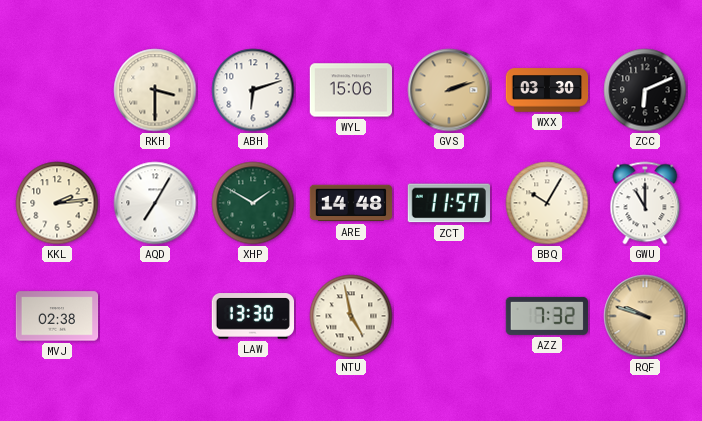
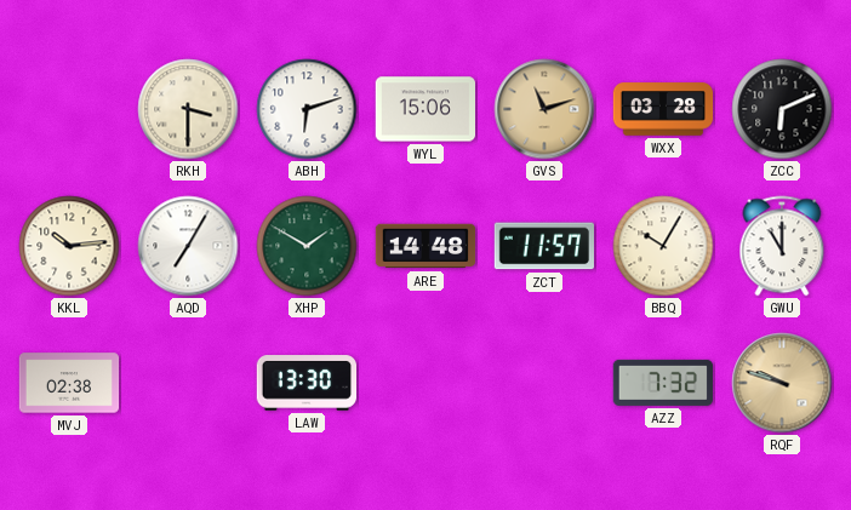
GVS: 2:12 -> 11:12
WXX: 03:30 -> 03:28
KKL: 2:14 -> 10:14
NTU: 4:58 -> none
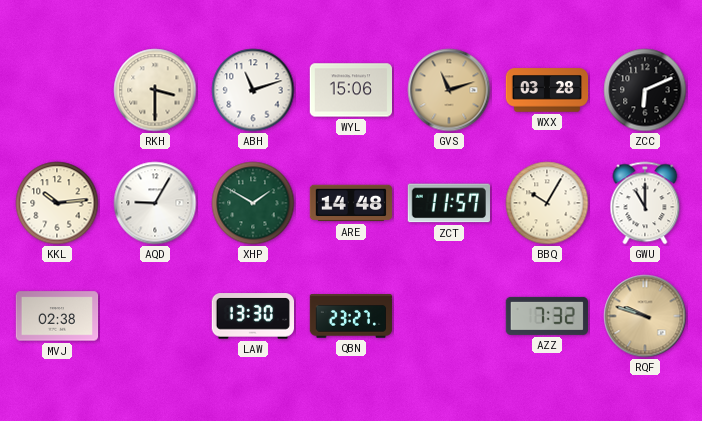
ABH: 6:12 -> 11:12
AQD: 7:05 -> 9:05
QBN: none -> 23:27
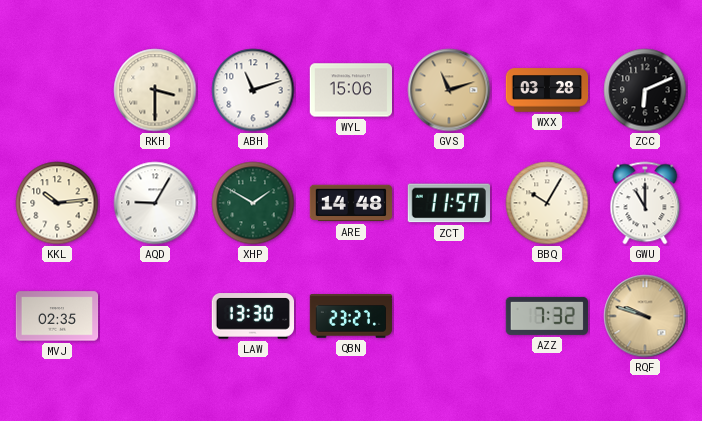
MVJ: 02:38 -> 02:35
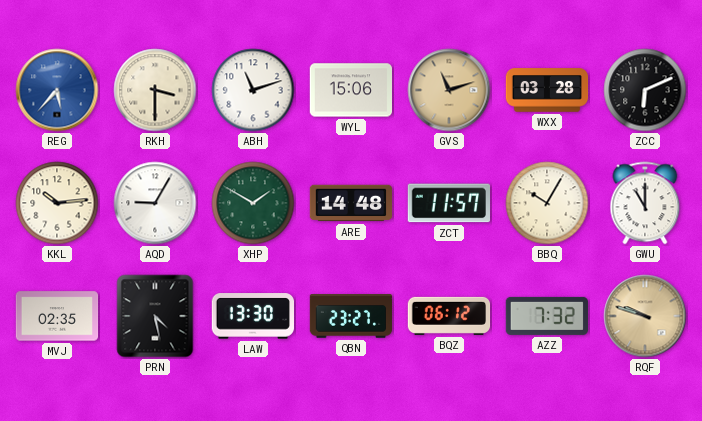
REG: none -> 5:37
PRN: none -> 4:28
BQZ: none -> 06:12
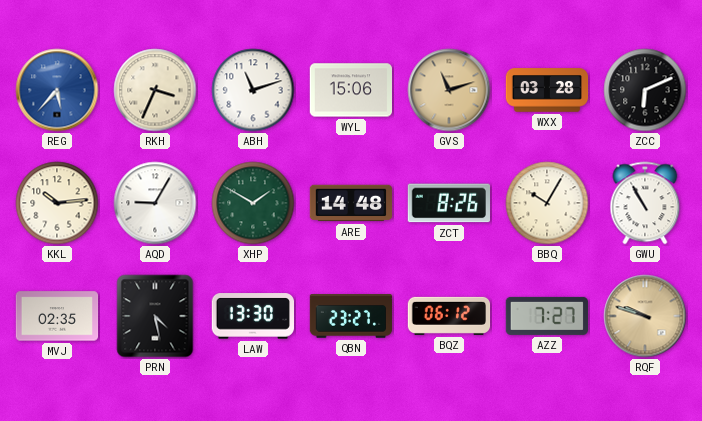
RKH: 3:30 -> 3:34
ZCT: 11:57 -> 8:26
GWU: 11:00 -> 10:55
AZZ: 7:32 -> 7:27
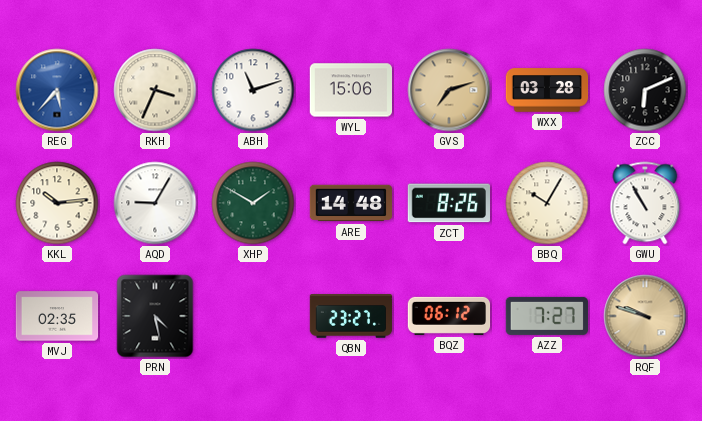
GVS: 11:12 -> 7:12
LAW: 13:30 -> none
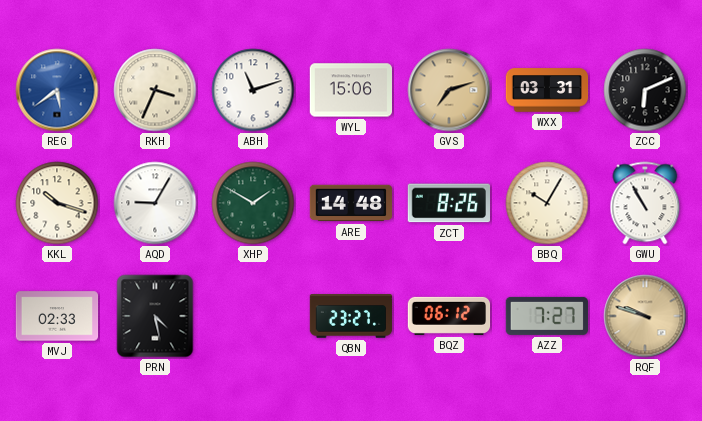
REG: 5:37 -> 5:39
WXX: 03:28 -> 03:31
KKL: 10:14 -> 10:18
MVJ: 02:35 -> 02:33
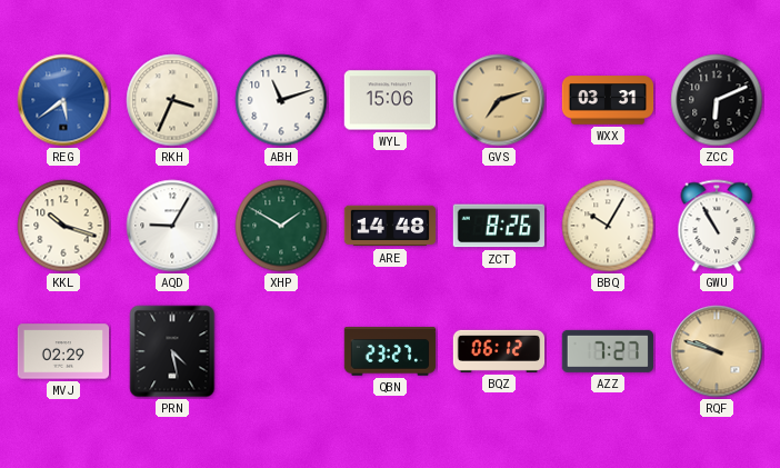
MVJ: 02:33 -> 02:29
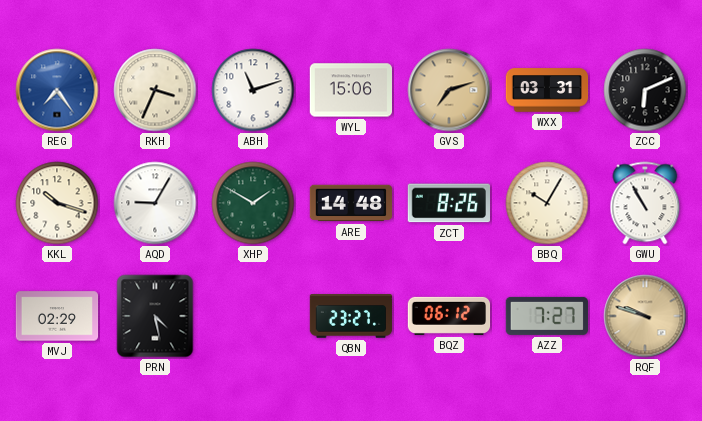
REG: 5:39 -> 7:24
